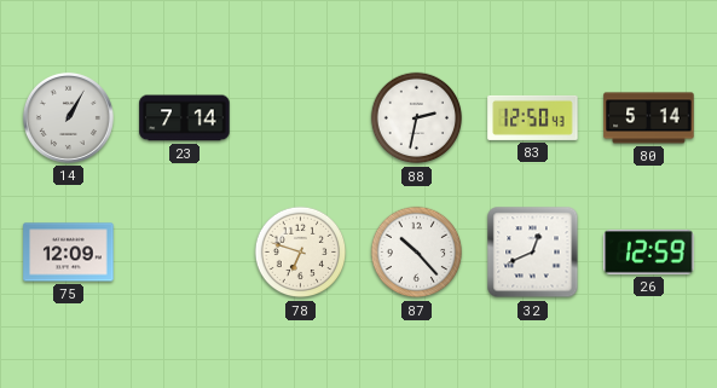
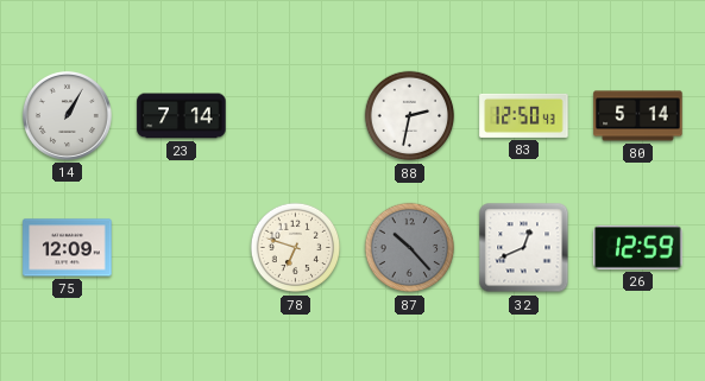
87 dial: white -> grey
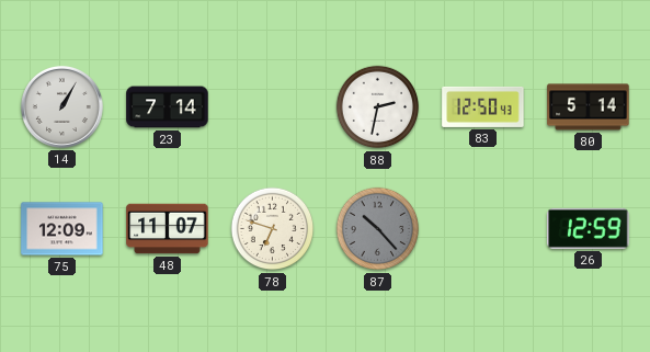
48: none -> 11:07
32: 12:41 -> none
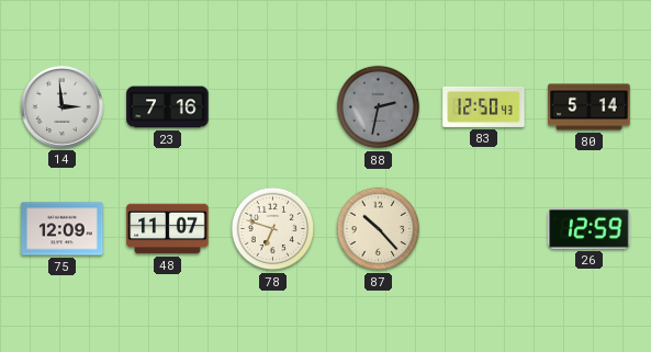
14: 1:05 -> 2:59
23: 7:14 -> 7:16
88 dial: white -> grey
87 dial: grey -> cream
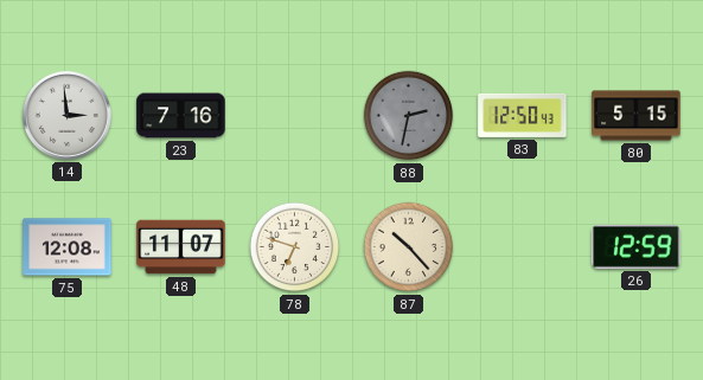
80: 5:14 -> 5:15
75: 12:09 -> 12:08
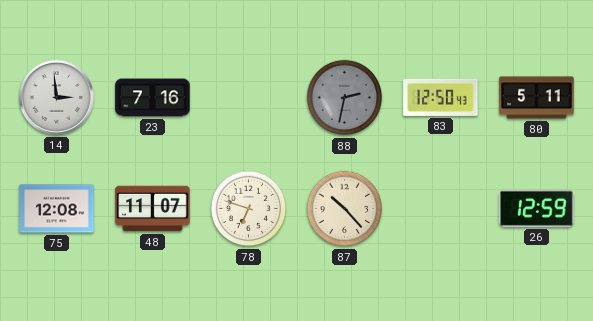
80: 5:15 -> 5:11
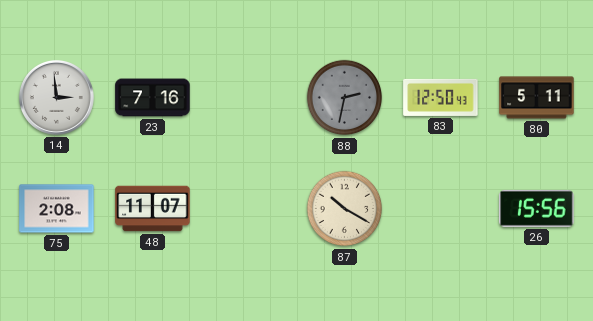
75: 12:08 -> 2:08
78: 6:48 -> none
87: 10:23 -> 10:20
26: 12:59 -> 15:56
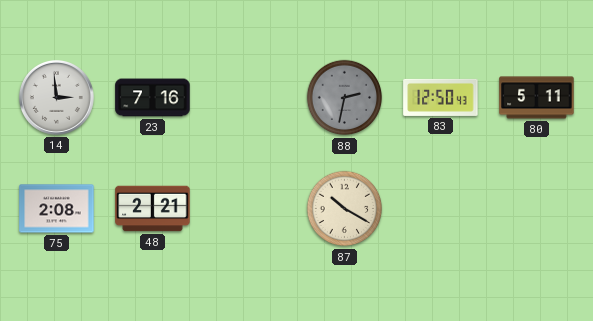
48: 11:07 -> 2:21
26: 15:56 -> none
